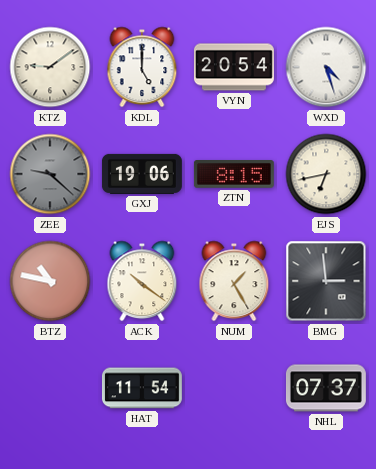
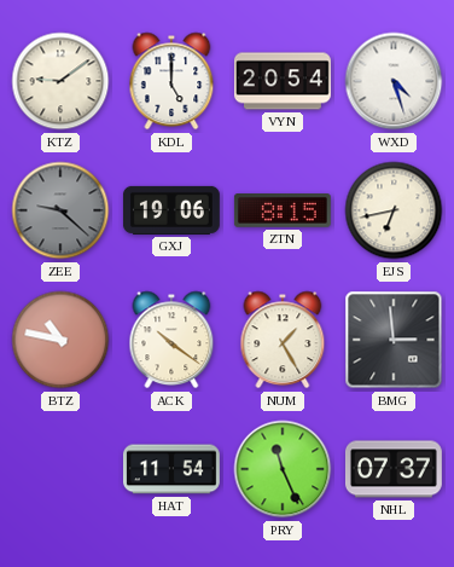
PRY: none -> 11:26
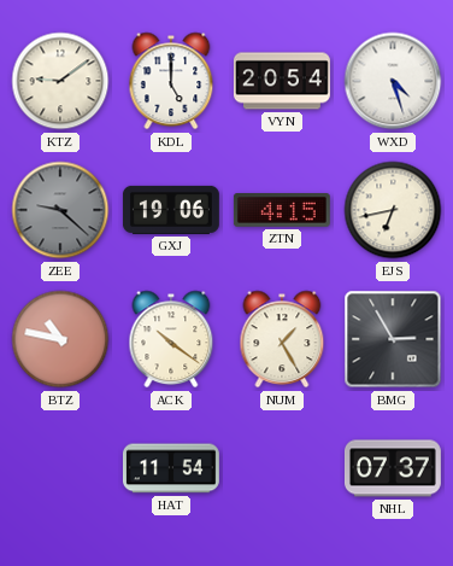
ZTN: 8:15 -> 4:15
BMG: 2:59 -> 2:55
PRY: 11:26 -> none
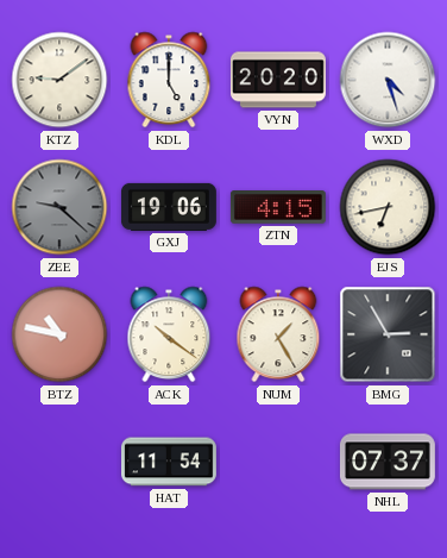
VYN: 20:54 -> 20:20
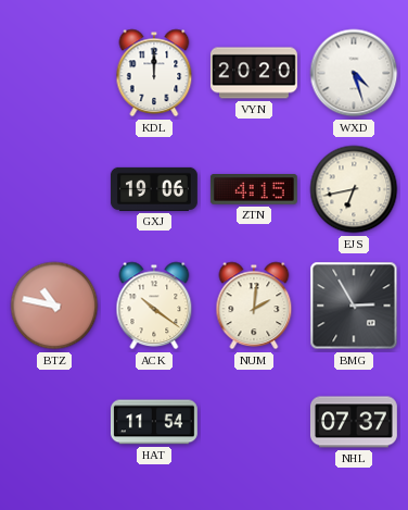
KTZ: 9:09 -> none
KDL: 5:00 -> 12:00
ZEE: 9:22 -> none
NUM: 1:25 -> 2:01
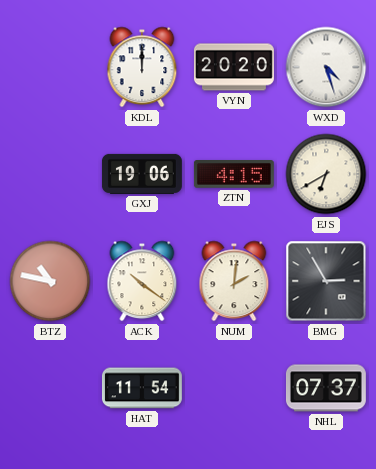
EJS: 6:43 -> 6:40
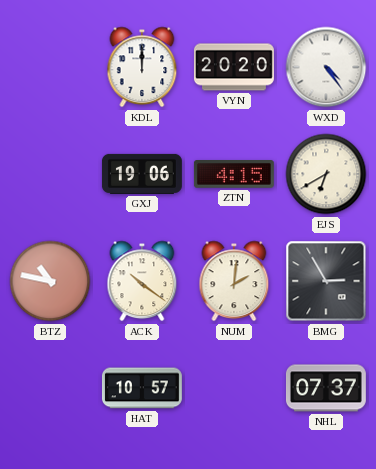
WXD: 4:27 -> 4:24
HAT: 11:54 -> 10:57
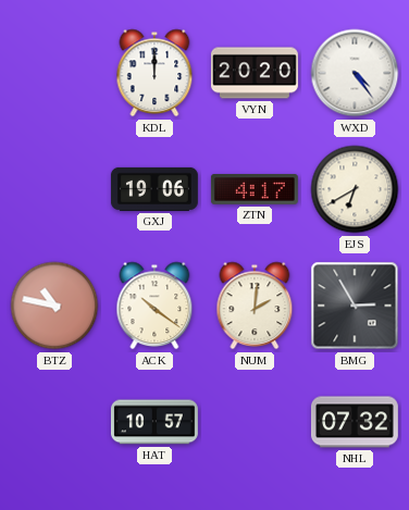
ZTN: 4:15 -> 4:17
NHL: 07:37 -> 07:32
